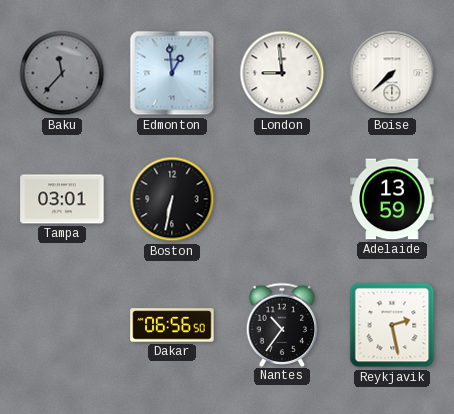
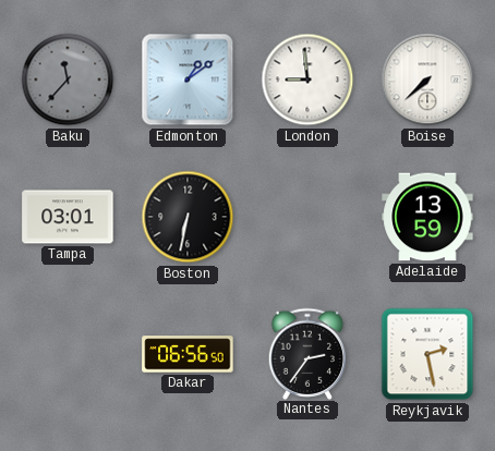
Edmonton: 12:59 -> 1:09
Nantes: 10:36 -> 2:36
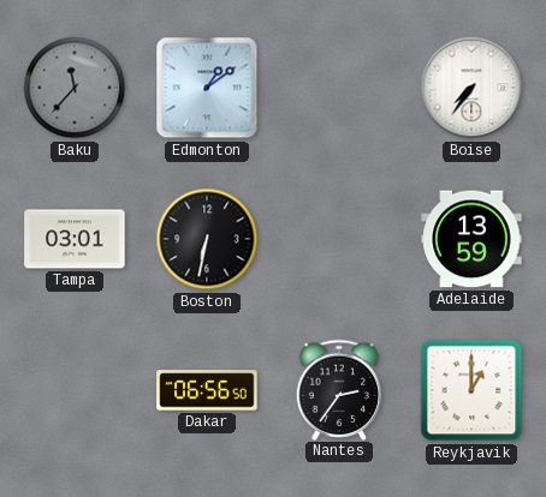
London: 8:59 -> none
Boise: 7:38 -> 7:36
Reykjavik: 2:28 -> 1:00
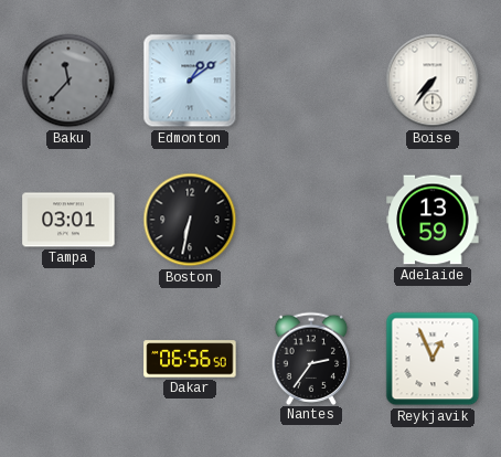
Reykjavik: 1:00 -> 12:56
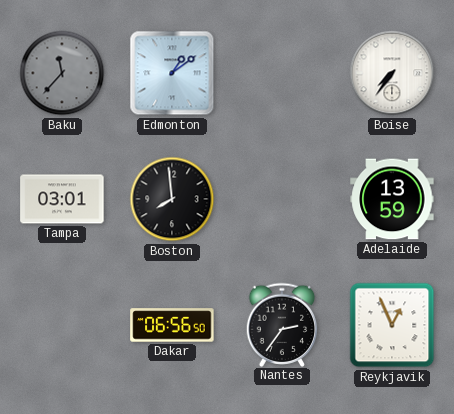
Boston: 6:32 -> 7:59
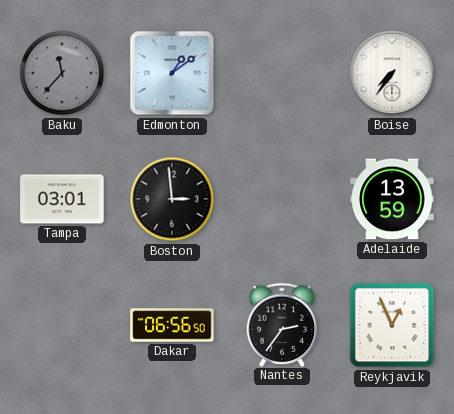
Boston: 7:59 -> 2:59
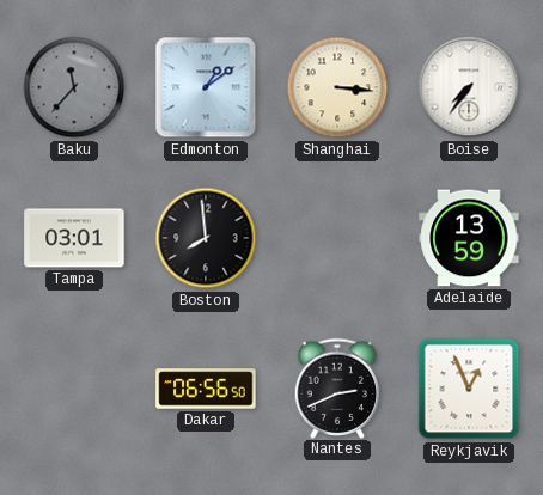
Shanghai: none -> 3:16
Boston: 2:59 -> 7:59
Nantes: 2:36 -> 2:41
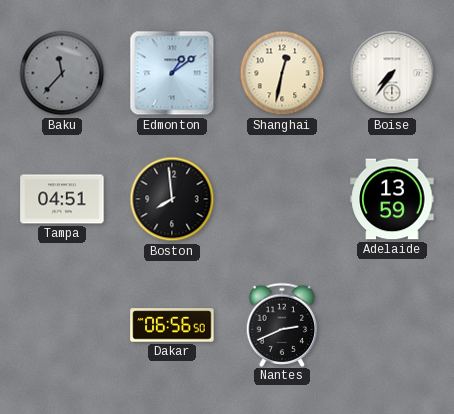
Shanghai: 3:16 -> 12:32
Tampa: 03:01 -> 04:51
Reykjavik: 12:56 -> none
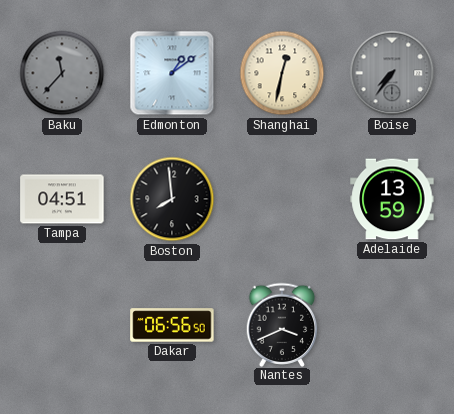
Boise dial: white -> grey
Nantes: 2:41 -> 3:41
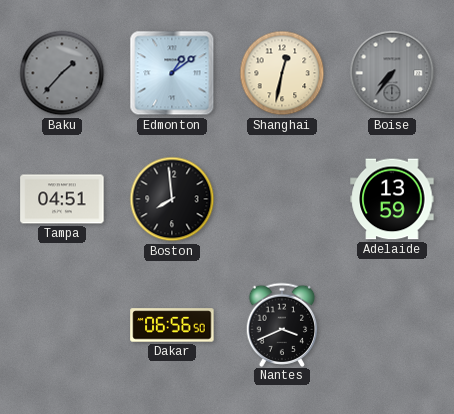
Baku: 11:37 -> 1:37
